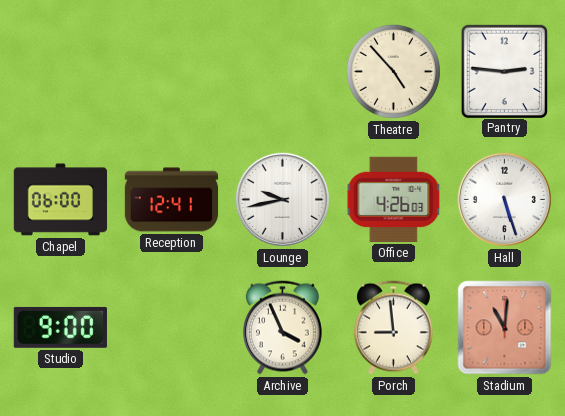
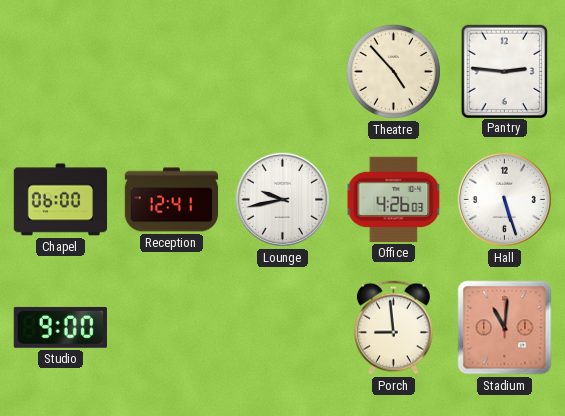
Archive: 3:56 -> none
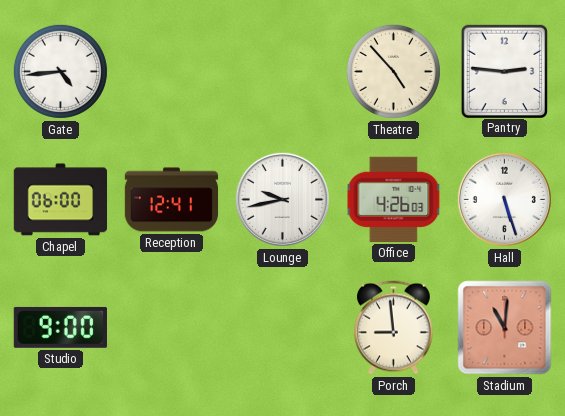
Gate: none -> 4:44
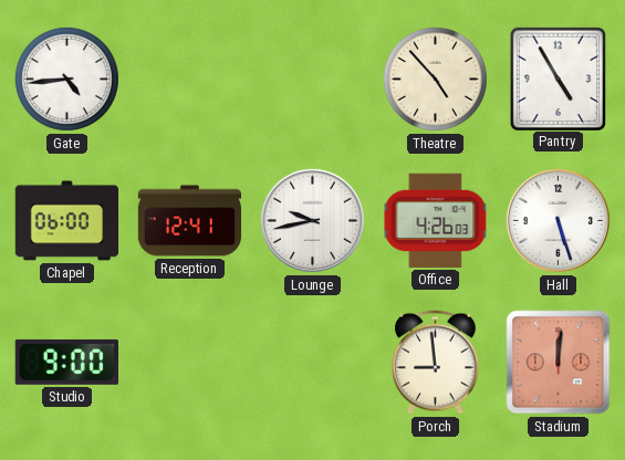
Pantry: 2:46 -> 4:55
Stadium: 11:01 -> 12:01
